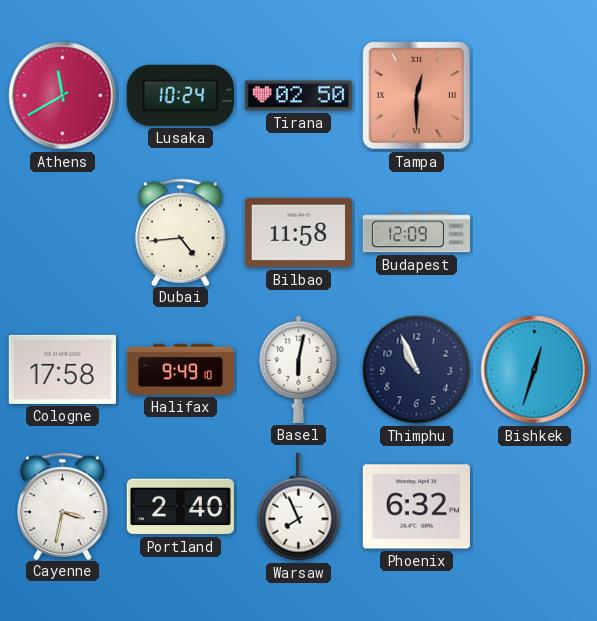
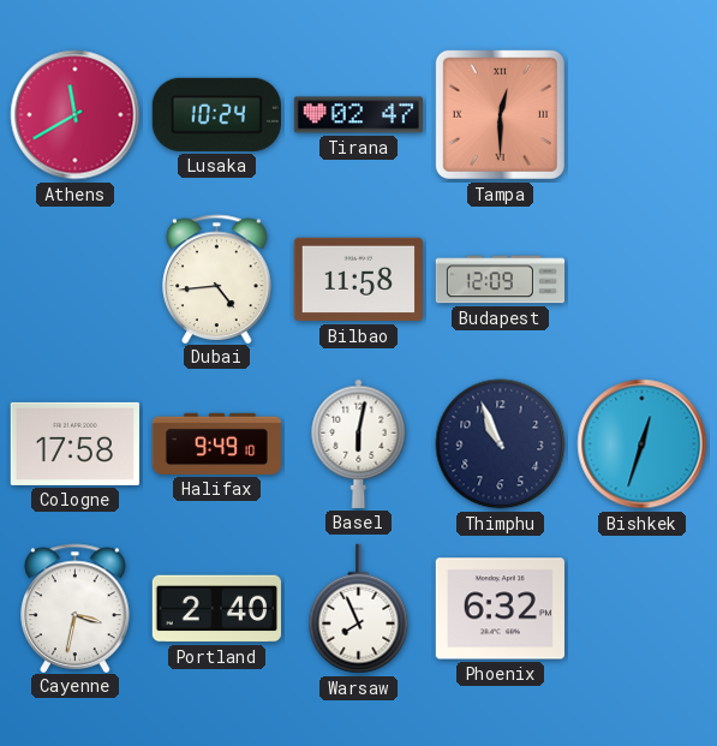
Tirana: 02:50 -> 02:47
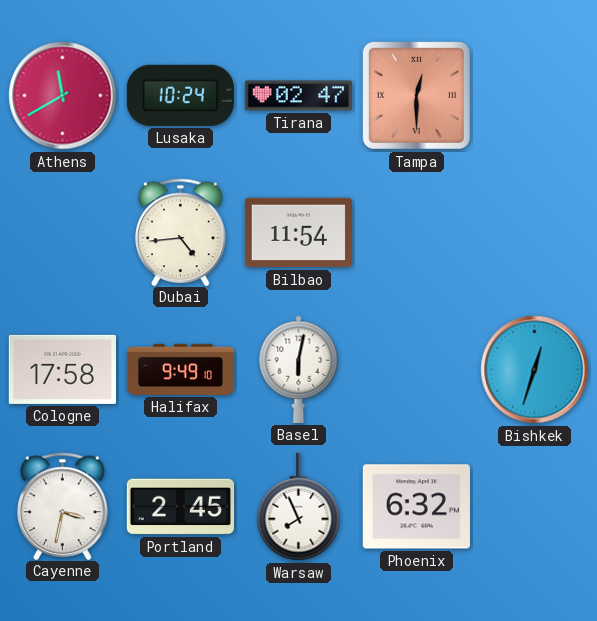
Bilbao: 11:58 -> 11:54
Budapest: 12:09 -> none
Thimphu: 10:56 -> none
Portland: 2:40 -> 2:45
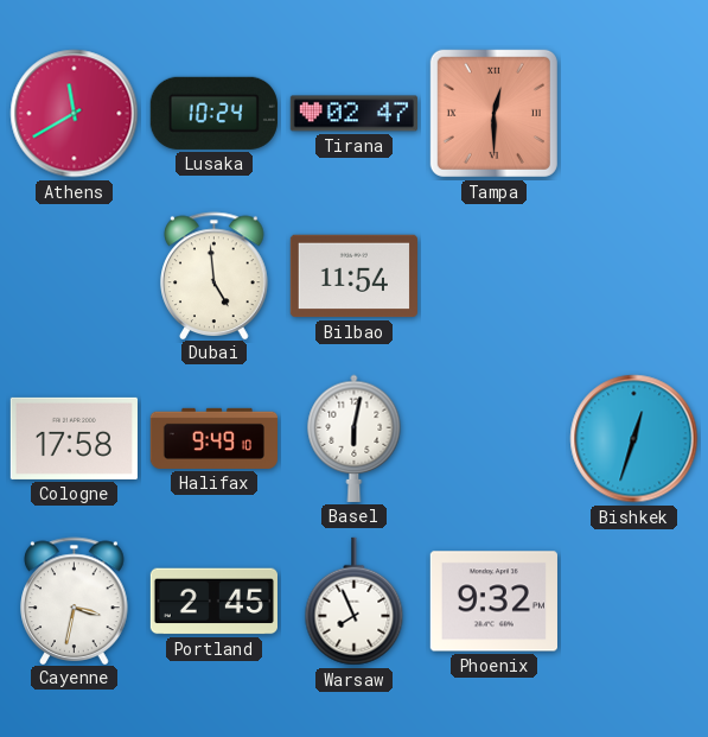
Dubai: 4:44 -> 4:59
Phoenix: 6:32 -> 9:32
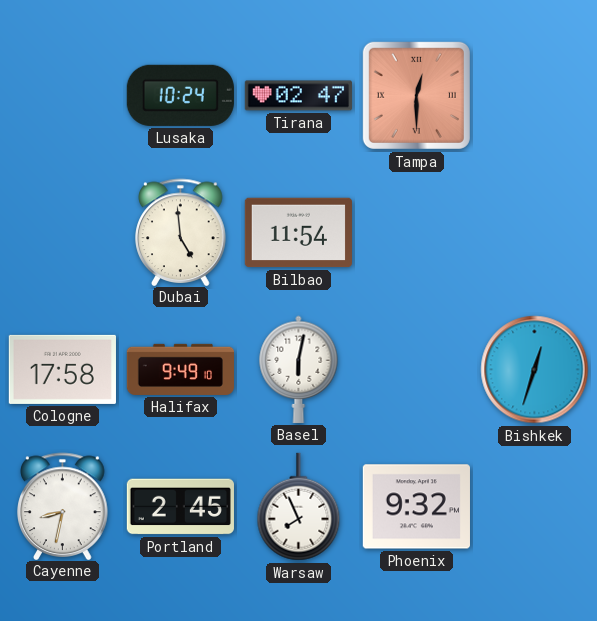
Athens: 11:40 -> none
Cayenne: 3:32 -> 8:32
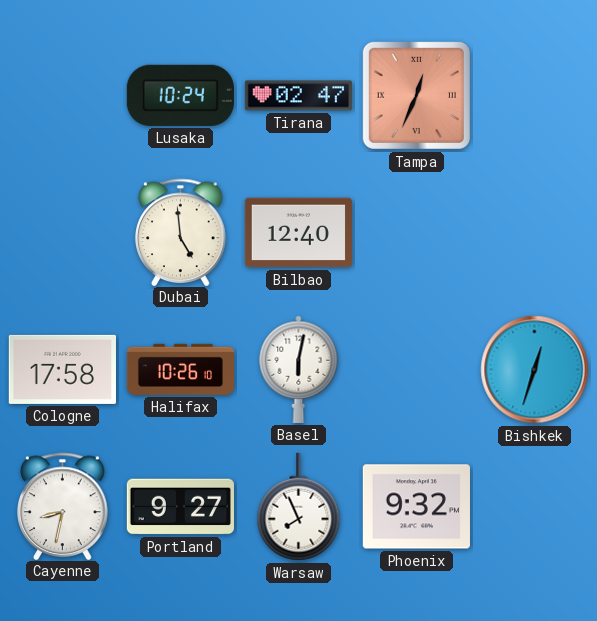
Tampa: 12:30 -> 12:34
Bilbao: 11:54 -> 12:40
Halifax: 9:49 -> 10:26
Portland: 2:45 -> 9:27
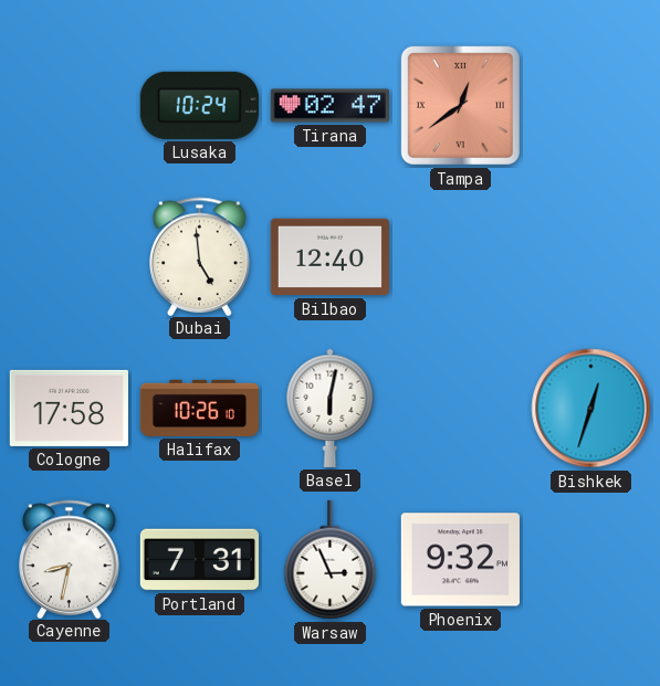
Tampa: 12:34 -> 12:39
Portland: 9:27 -> 7:31
Warsaw: 7:56 -> 2:56
